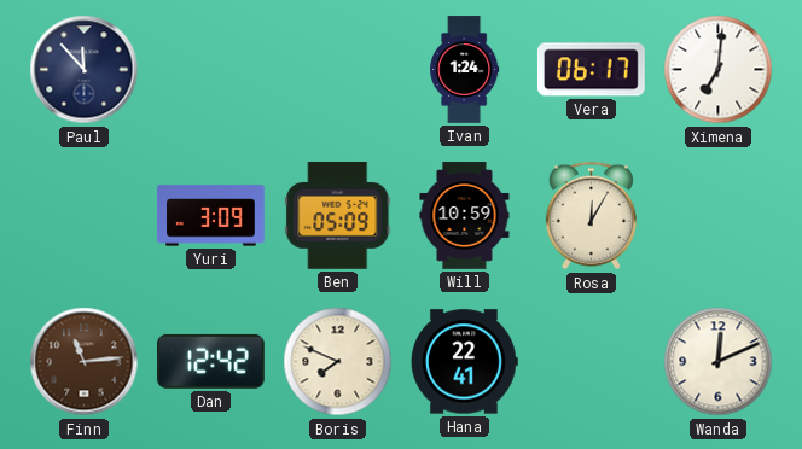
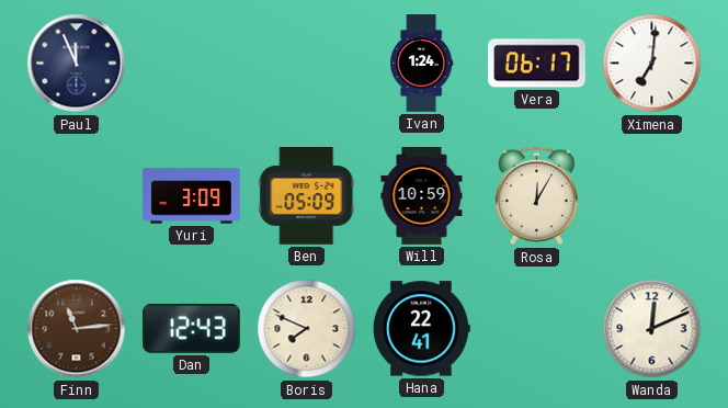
Paul: 11:53 -> 11:56
Dan: 12:42 -> 12:43
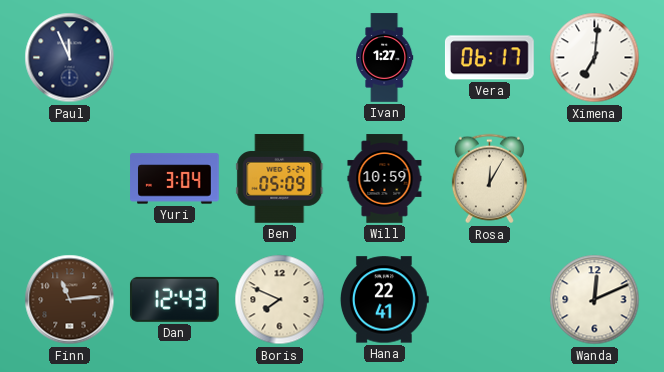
Ivan: 1:24 -> 1:27
Yuri: 3:09 -> 3:04
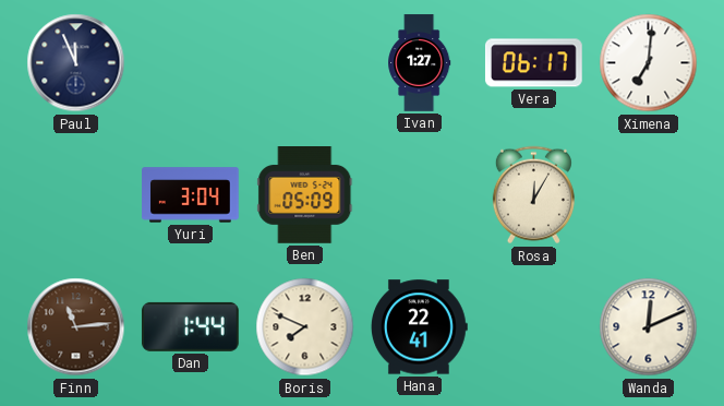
Will: 10:59 -> none
Dan: 12:43 -> 1:44
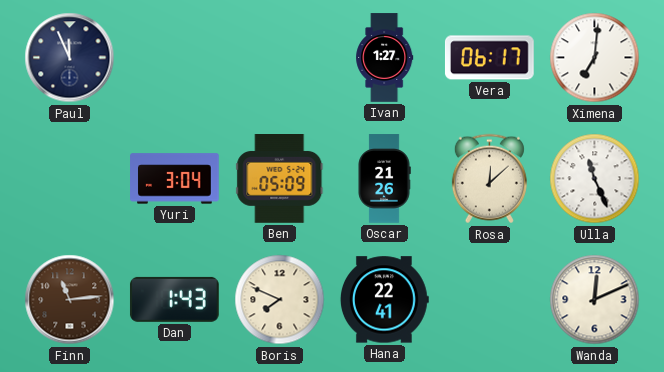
Oscar: none -> 21:26
Rosa: 12:05 -> 12:08
Ulla: none -> 11:26
Dan: 1:44 -> 1:43
